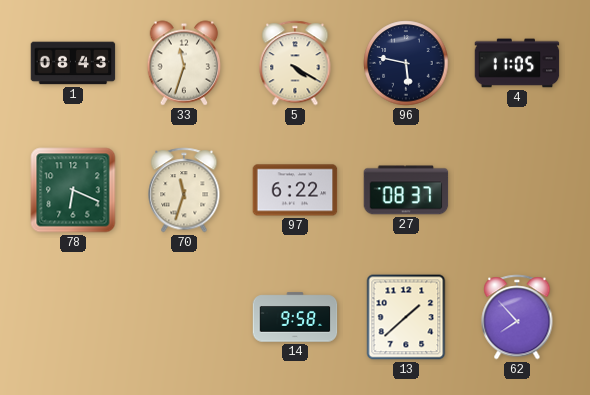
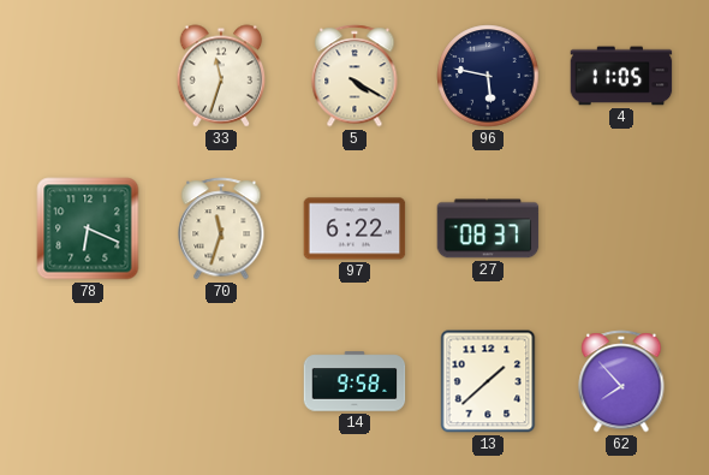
1: 08:43 -> none
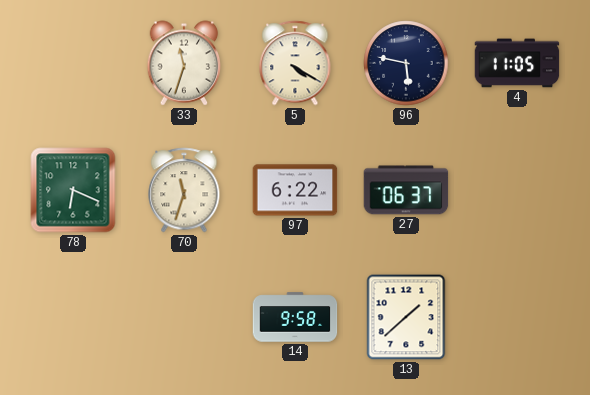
27: 08:37 -> 06:37
62: 7:53 -> none
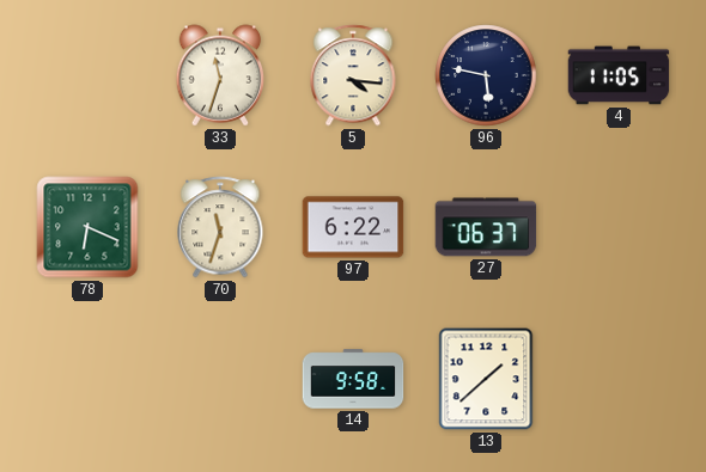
5: 4:20 -> 4:16
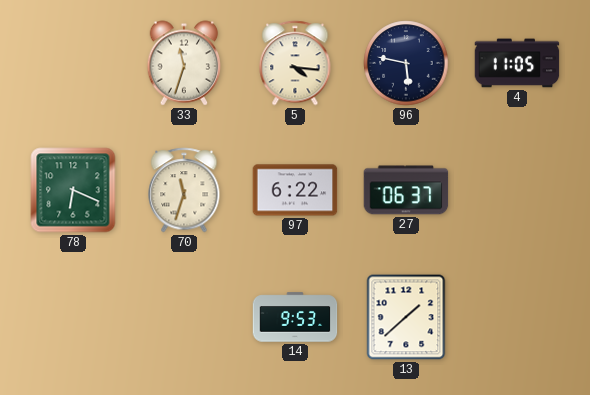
14: 9:58 -> 9:53
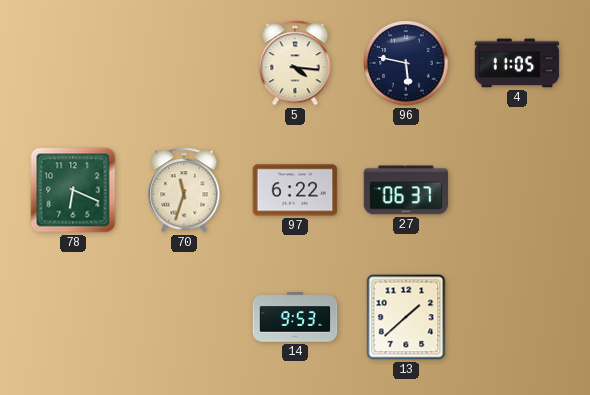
33: 11:33 -> none
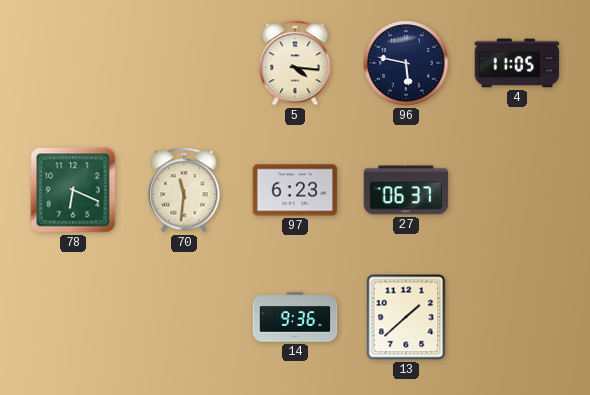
70: 11:33 -> 11:31
97: 6:22 -> 6:23
14: 9:53 -> 9:36
